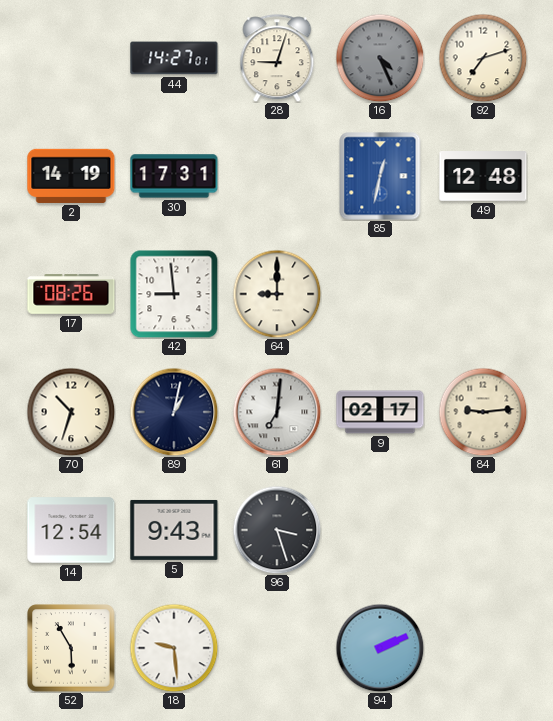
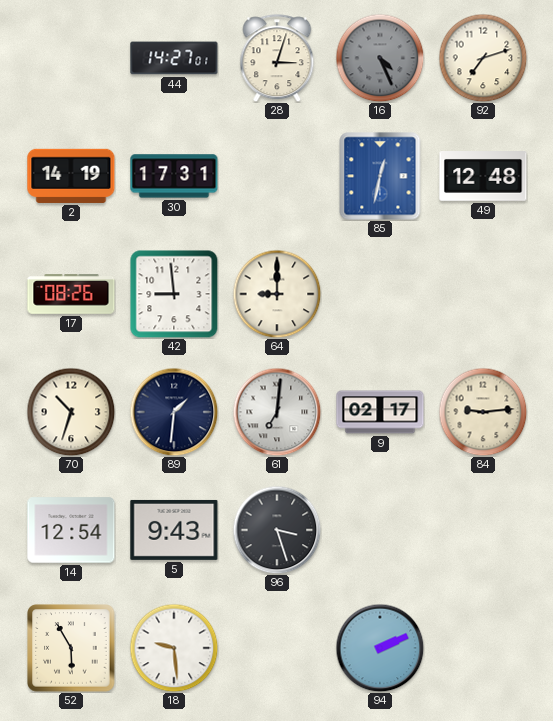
28: 9:03 -> 3:03
89: 1:02 -> 1:31
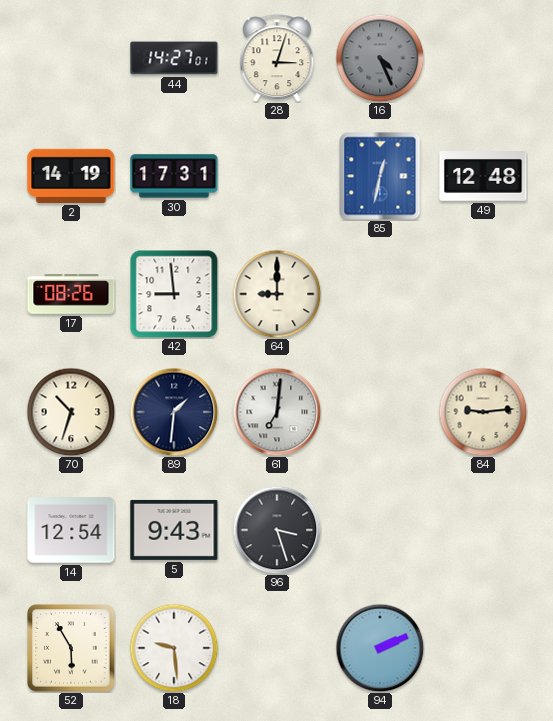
92: 7:12 -> none
9: 02:17 -> none
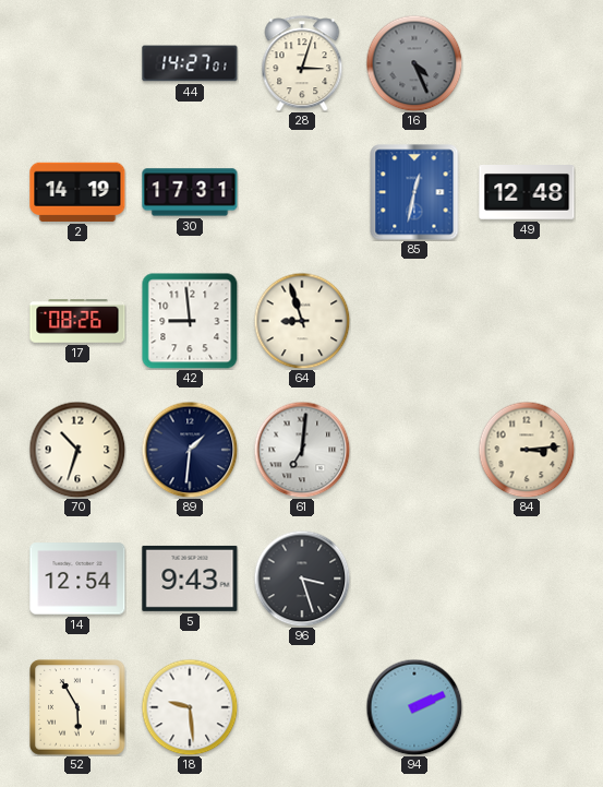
64: 9:00 -> 8:57
84: 9:14 -> 3:14
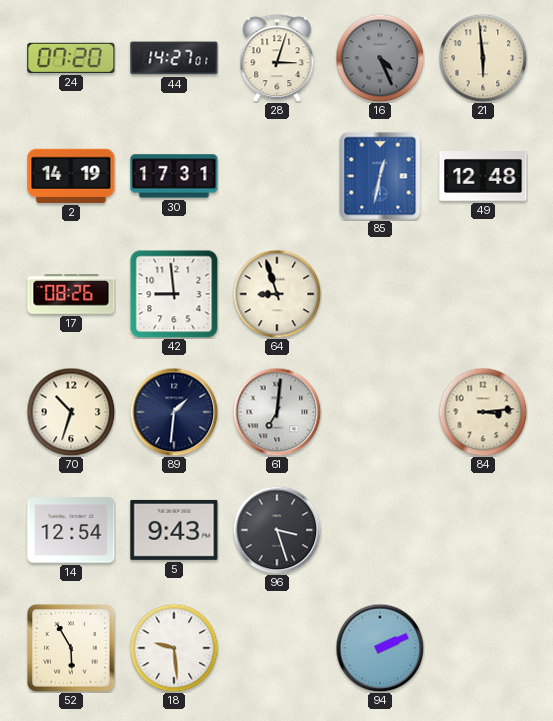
24: none -> 07:20
21: none -> 5:59
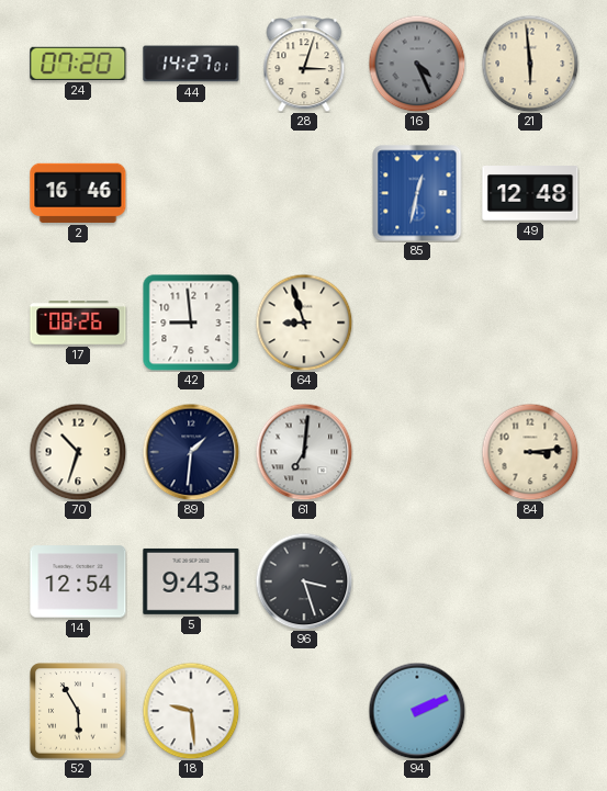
2: 14:19 -> 16:46
30: 17:31 -> none
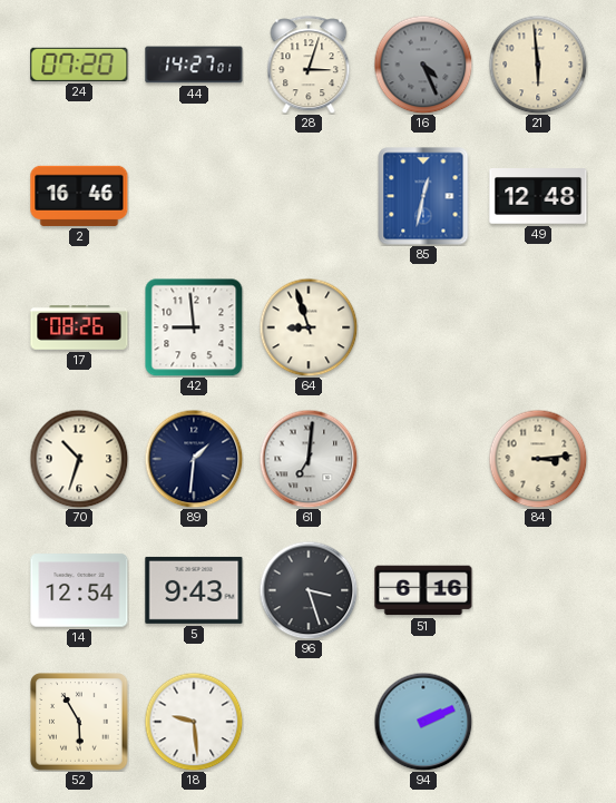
51: none -> 6:16
